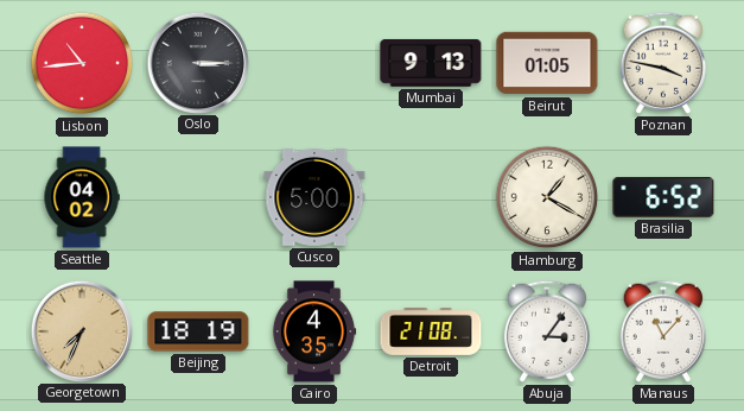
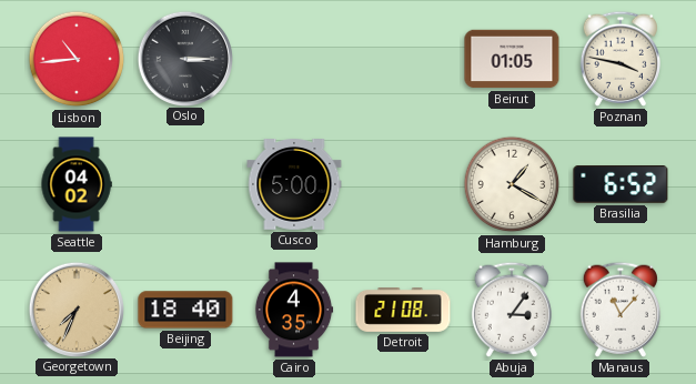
Mumbai: 9:13 -> none
Beijing: 18:19 -> 18:40
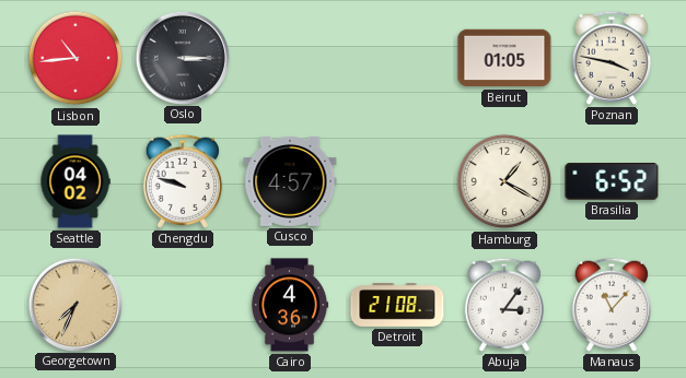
Chengdu: none -> 9:48
Cusco: 5:00 -> 4:57
Beijing: 18:40 -> none
Cairo: 4:35 -> 4:36
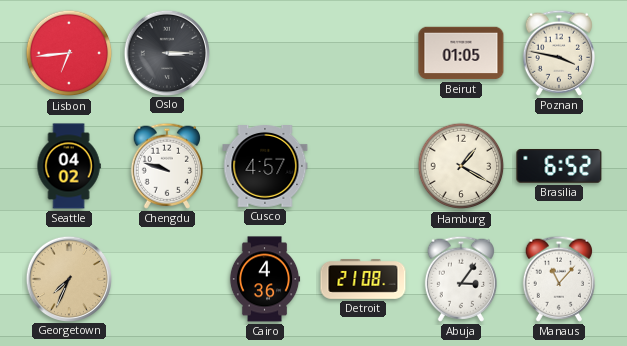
Lisbon: 10:44 -> 6:44
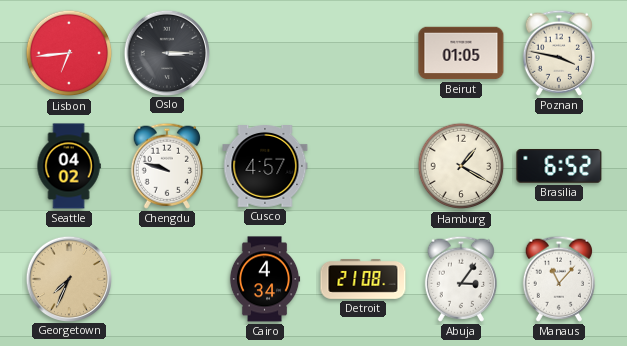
Cairo: 4:36 -> 4:34
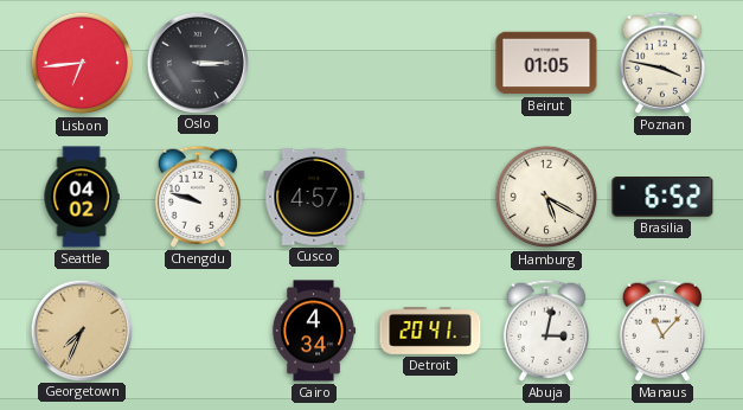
Hamburg: 1:20 -> 5:20
Detroit: 21:08 -> 20:41
Abuja: 3:06 -> 3:02
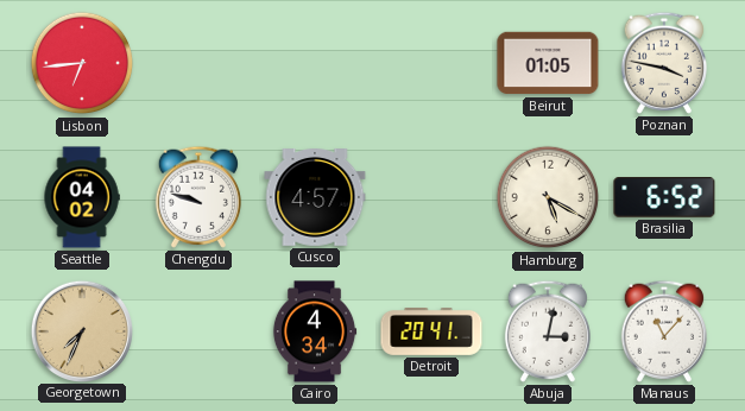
Oslo: 3:15 -> none
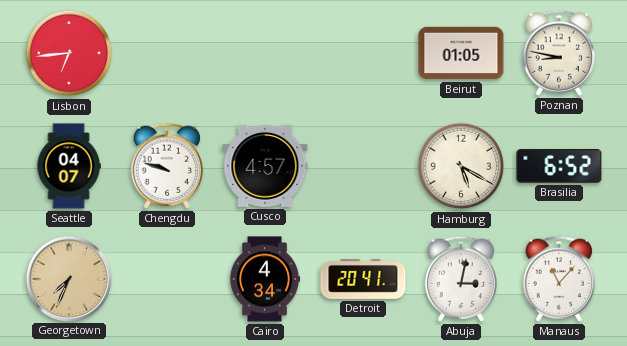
Poznan: 3:47 -> 8:47
Seattle: 04:02 -> 04:07
